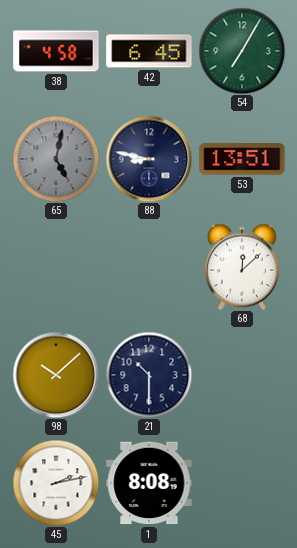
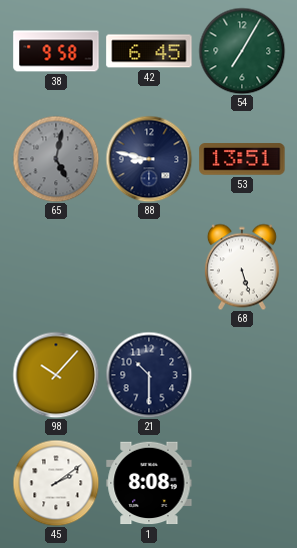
38: 4:58 -> 9:58
68: 12:08 -> 5:27
98: 10:08 -> 10:07
45: 2:13 -> 2:09
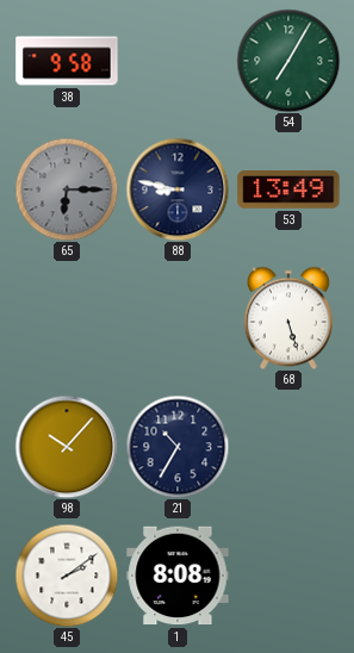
42: 6:45 -> none
65: 5:02 -> 6:15
53: 13:51 -> 13:49
21: 10:30 -> 10:35
